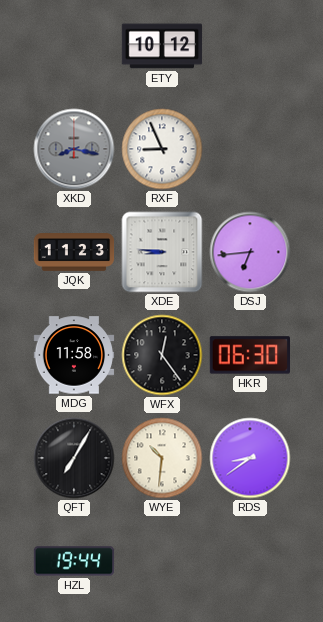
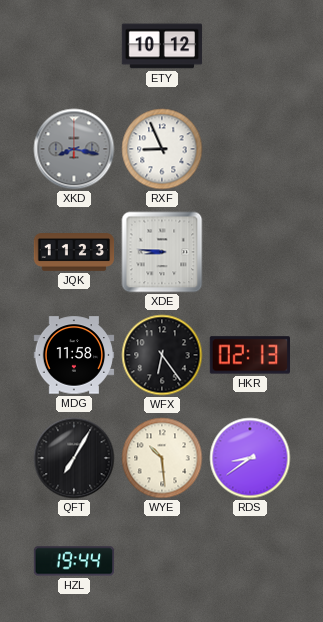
DSJ: 6:44 -> none
WFX: 12:24 -> 6:24
HKR: 06:30 -> 02:13
WYE: 10:31 -> 10:29
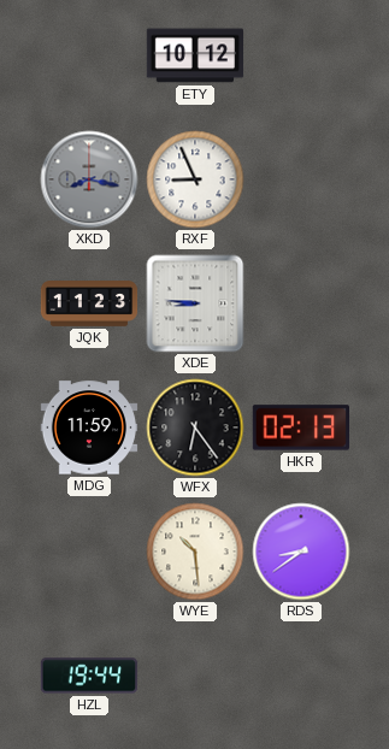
MDG: 11:58 -> 11:59
QFT: 7:05 -> none
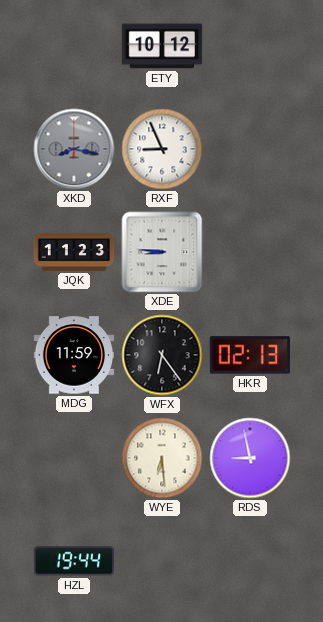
WYE: 10:29 -> 6:29
RDS: 8:39 -> 8:58
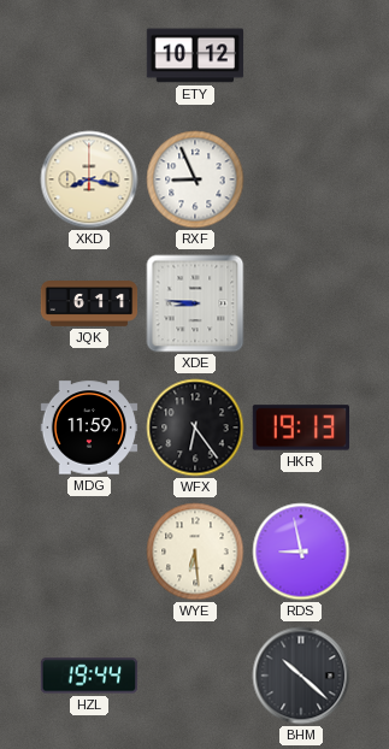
XKD dial: grey -> cream
JQK: 11:23 -> 6:11
HKR: 02:13 -> 19:13
BHM: none -> 10:22
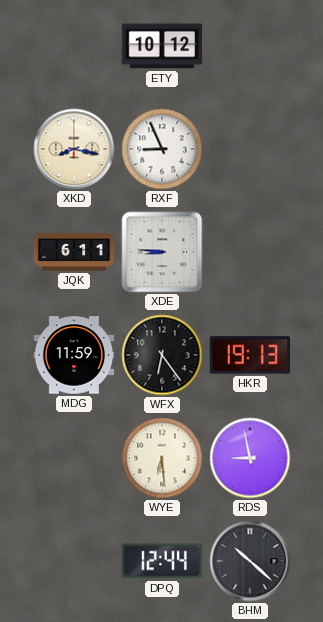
HZL: 19:44 -> none
DPQ: none -> 12:44
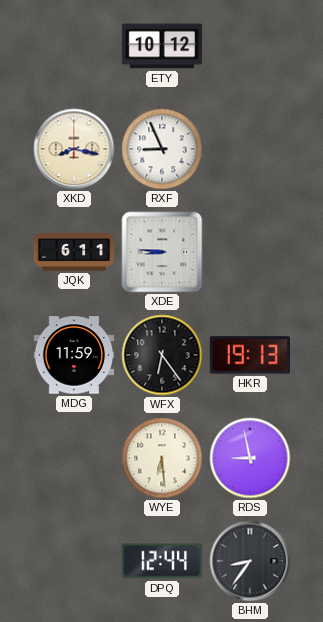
BHM: 10:22 -> 8:36
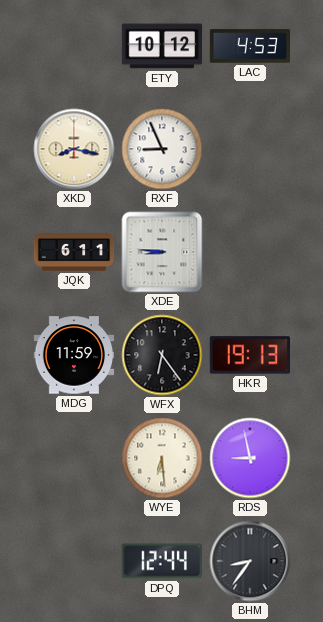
LAC: none -> 4:53
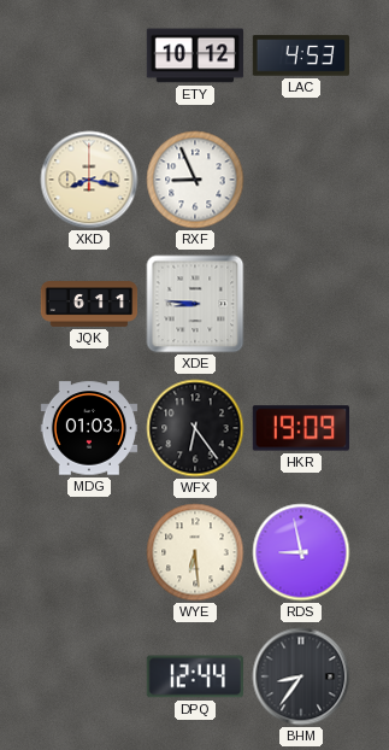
MDG: 11:59 -> 01:03
HKR: 19:13 -> 19:09
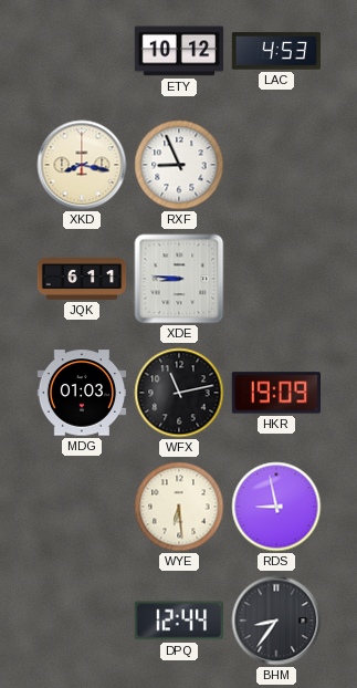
WFX: 6:24 -> 11:13
